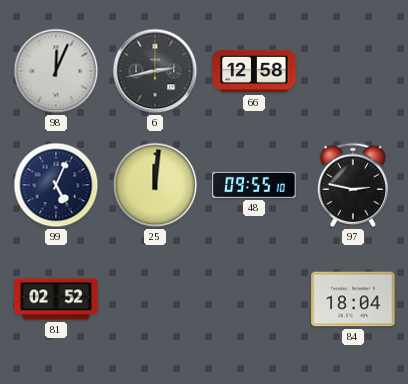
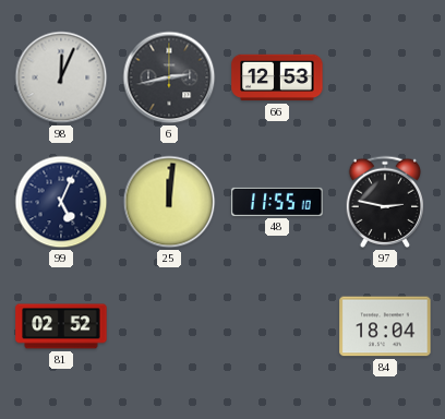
66: 12:58 -> 12:53
48: 09:55 -> 11:55
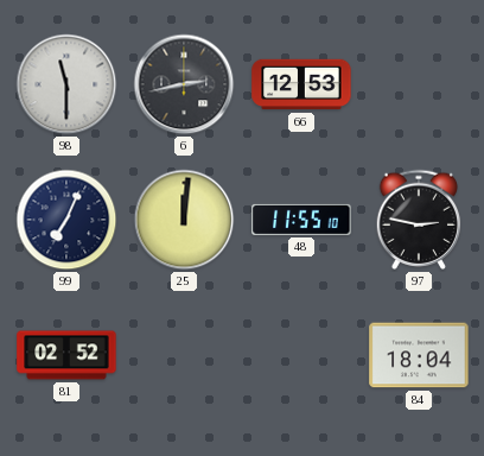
98: 12:04 -> 11:30
99: 5:04 -> 7:04
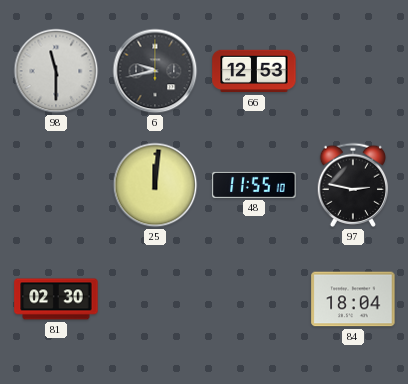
6: 2:43 -> 9:43
99: 7:04 -> none
81: 02:52 -> 02:30
